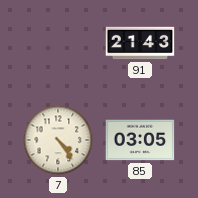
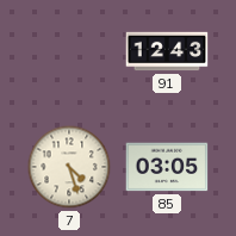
91: 21:43 -> 12:43
7: 4:24 -> 4:27
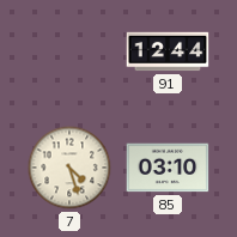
91: 12:43 -> 12:44
85: 03:05 -> 03:10
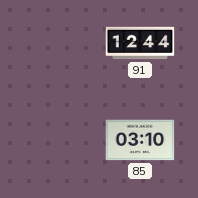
7: 4:27 -> none
